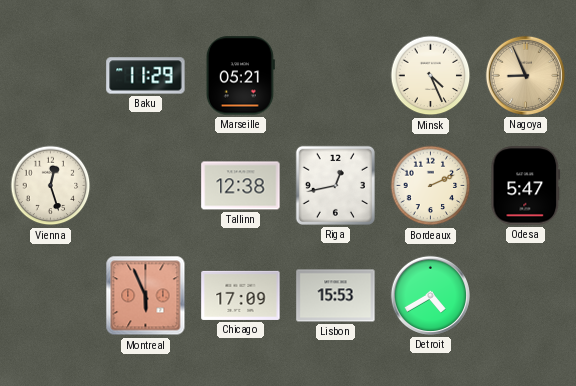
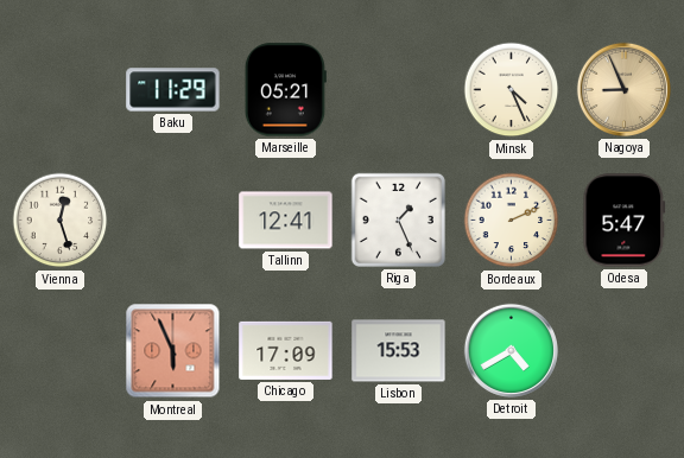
Tallinn: 12:38 -> 12:41
Riga: 12:43 -> 1:26
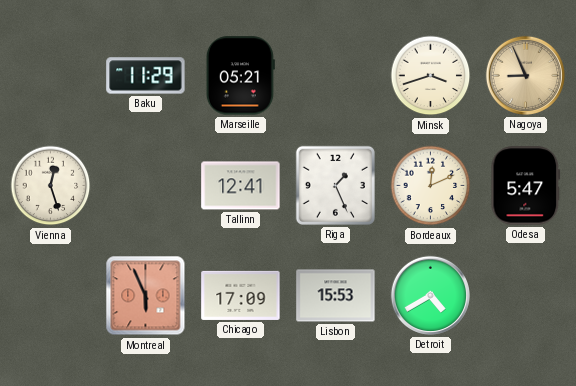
Minsk: 4:26 -> 3:42
Bordeaux: 2:11 -> 12:11
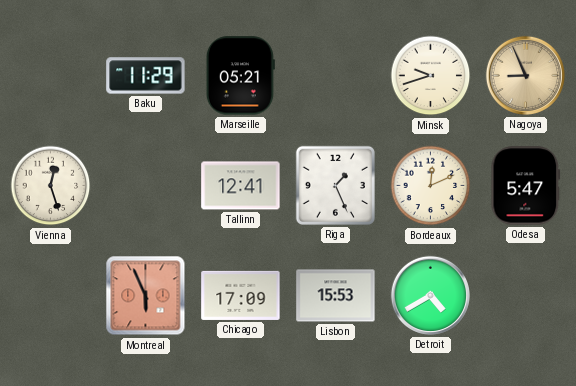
Minsk: 3:42 -> 9:42
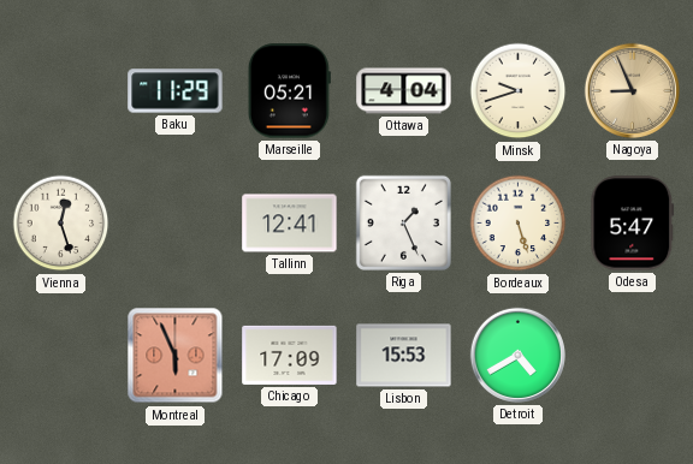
Ottawa: none -> 4:04
Bordeaux: 12:11 -> 5:27
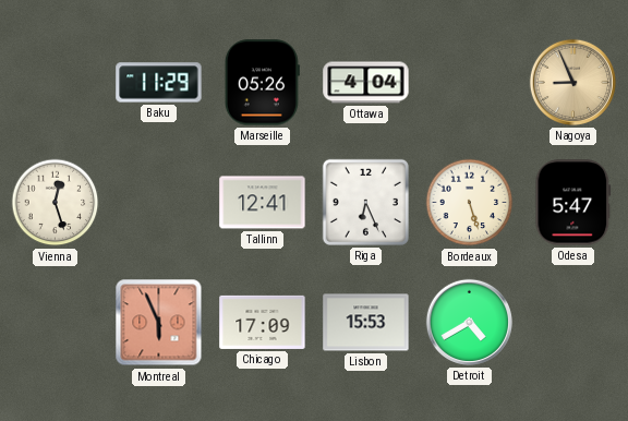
Marseille: 05:21 -> 05:26
Minsk: 9:42 -> none
Riga: 1:26 -> 6:26
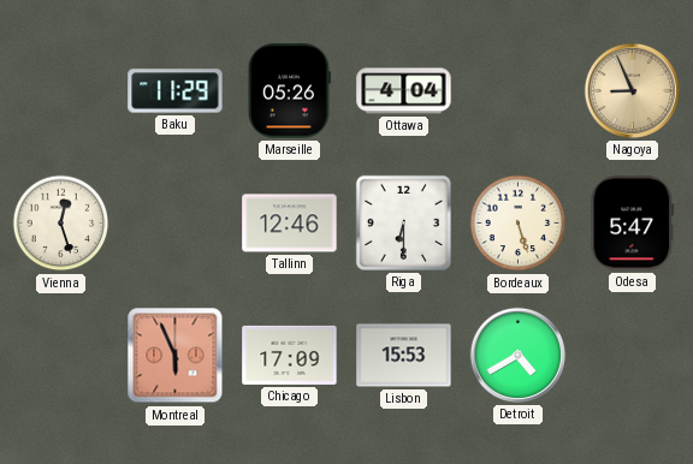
Tallinn: 12:41 -> 12:46
Riga: 6:26 -> 6:30
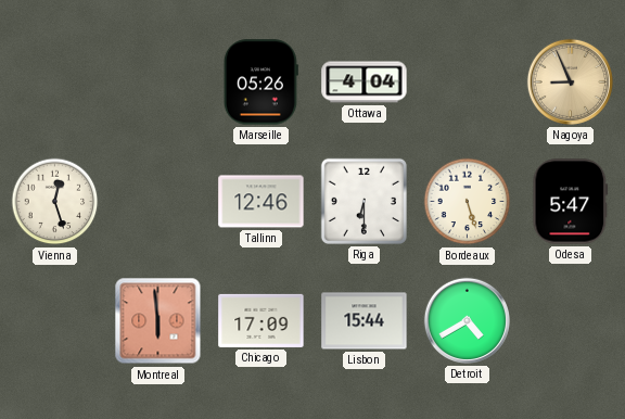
Baku: 11:29 -> none
Montreal: 5:56 -> 5:59
Lisbon: 15:53 -> 15:44
